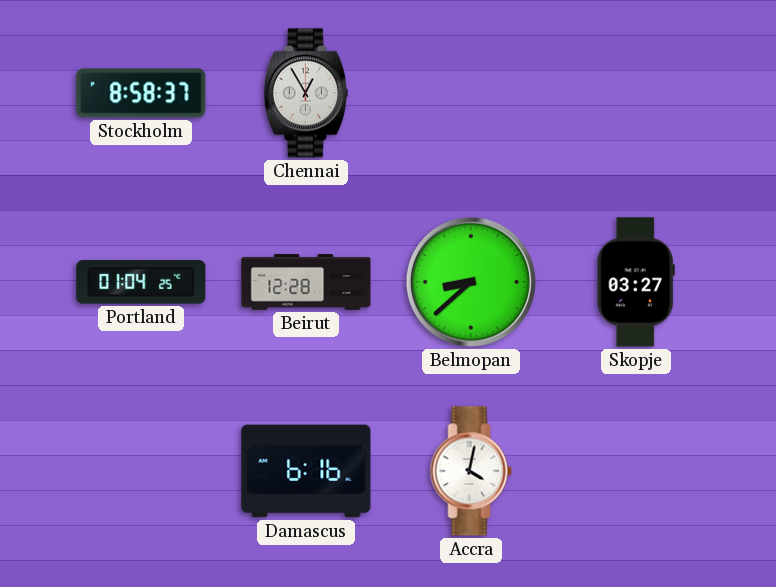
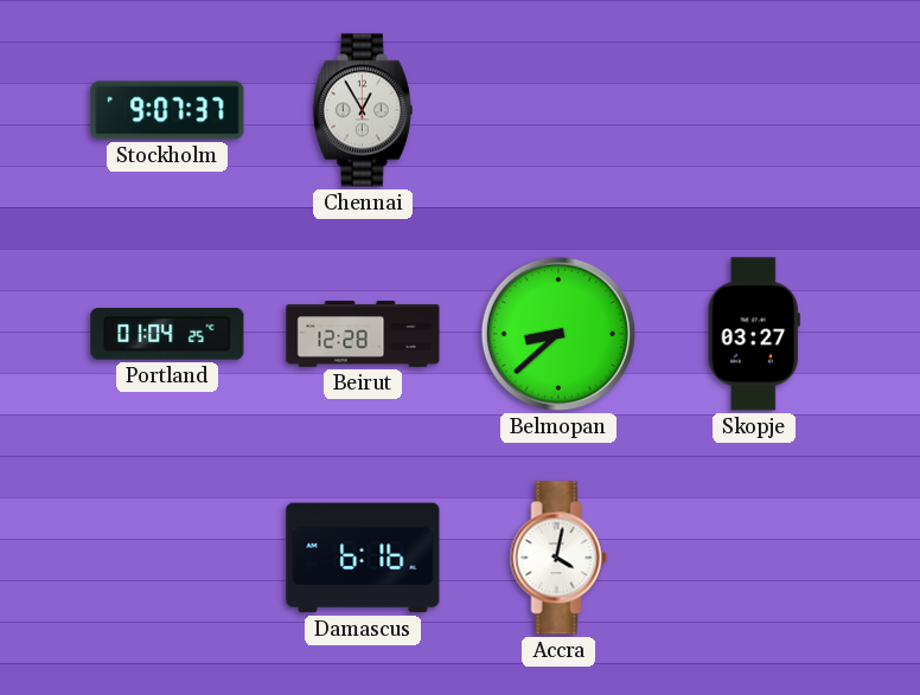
Stockholm: 8:58 -> 9:07
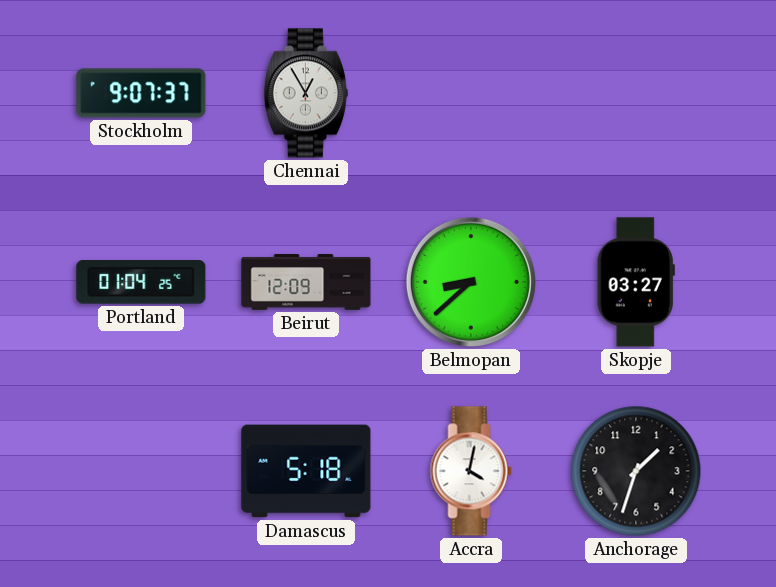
Beirut: 12:28 -> 12:09
Damascus: 6:16 -> 5:18
Anchorage: none -> 1:33
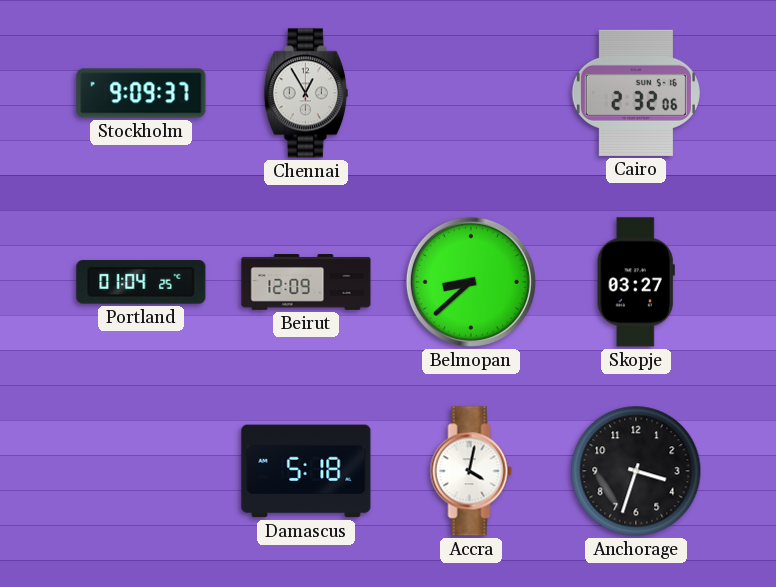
Stockholm: 9:07 -> 9:09
Cairo: none -> 2:32
Anchorage: 1:33 -> 3:33
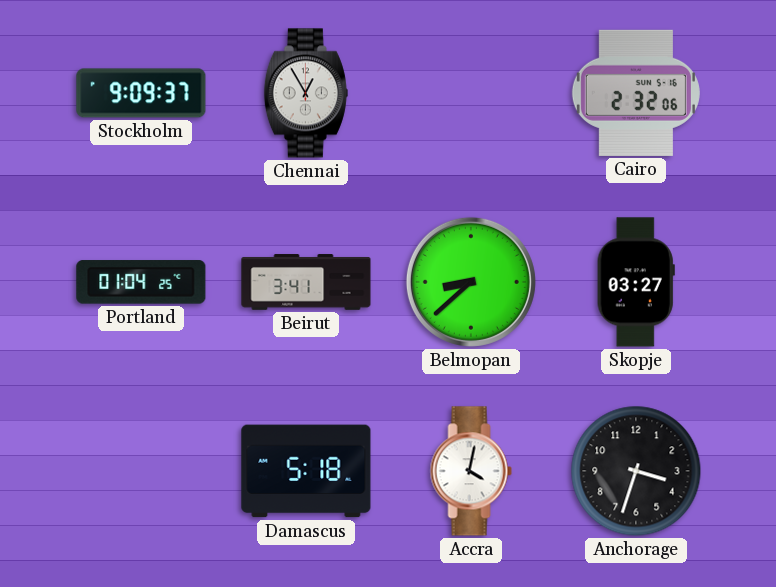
Beirut: 12:09 -> 3:41
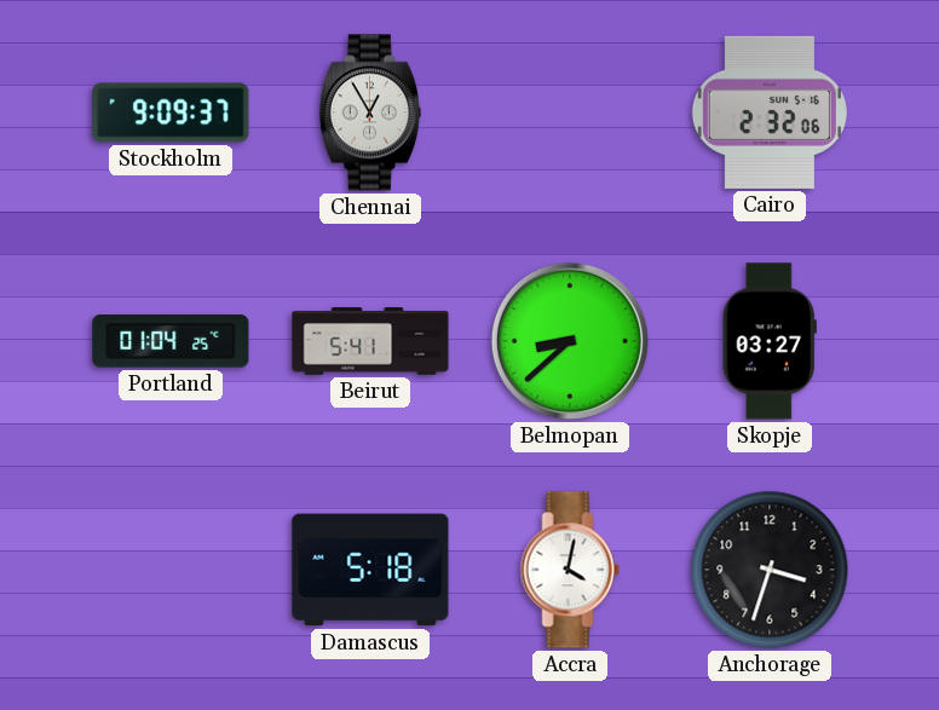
Beirut: 3:41 -> 5:41
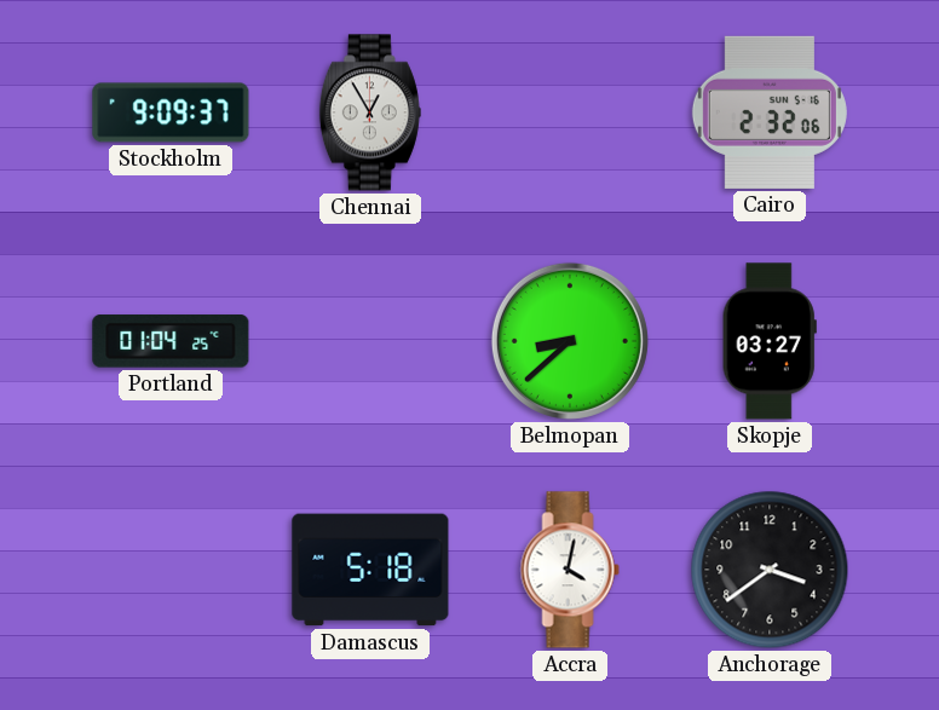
Beirut: 5:41 -> none
Anchorage: 3:33 -> 3:39
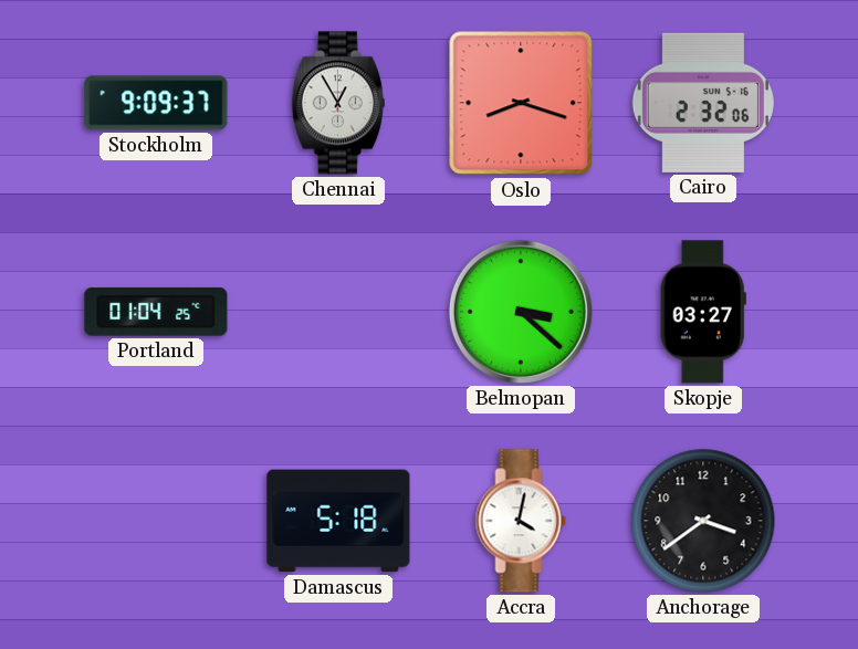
Oslo: none -> 8:18
Belmopan: 8:38 -> 3:22
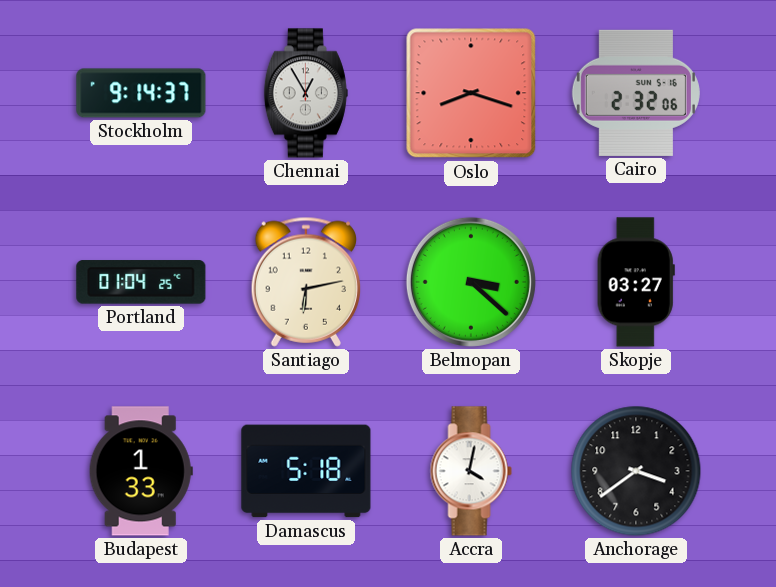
Stockholm: 9:09 -> 9:14
Santiago: none -> 6:13
Budapest: none -> 1:33
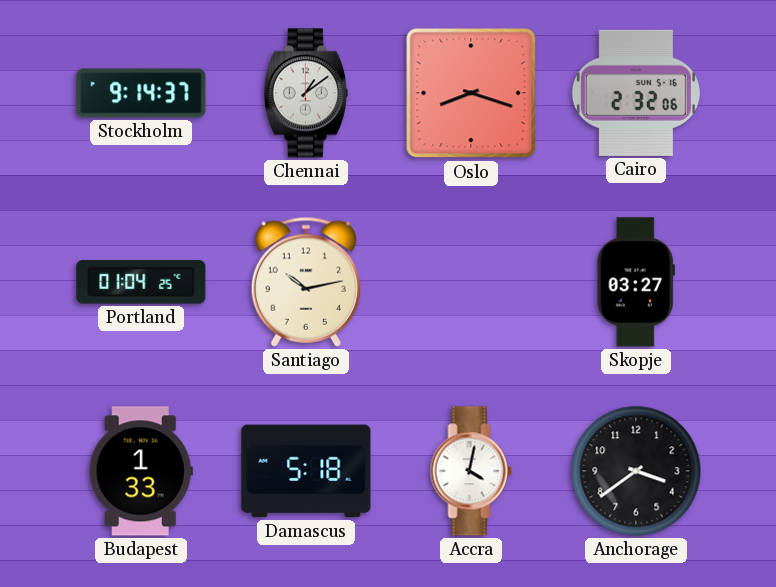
Chennai: 12:55 -> 1:09
Santiago: 6:13 -> 10:13
Belmopan: 3:22 -> none
